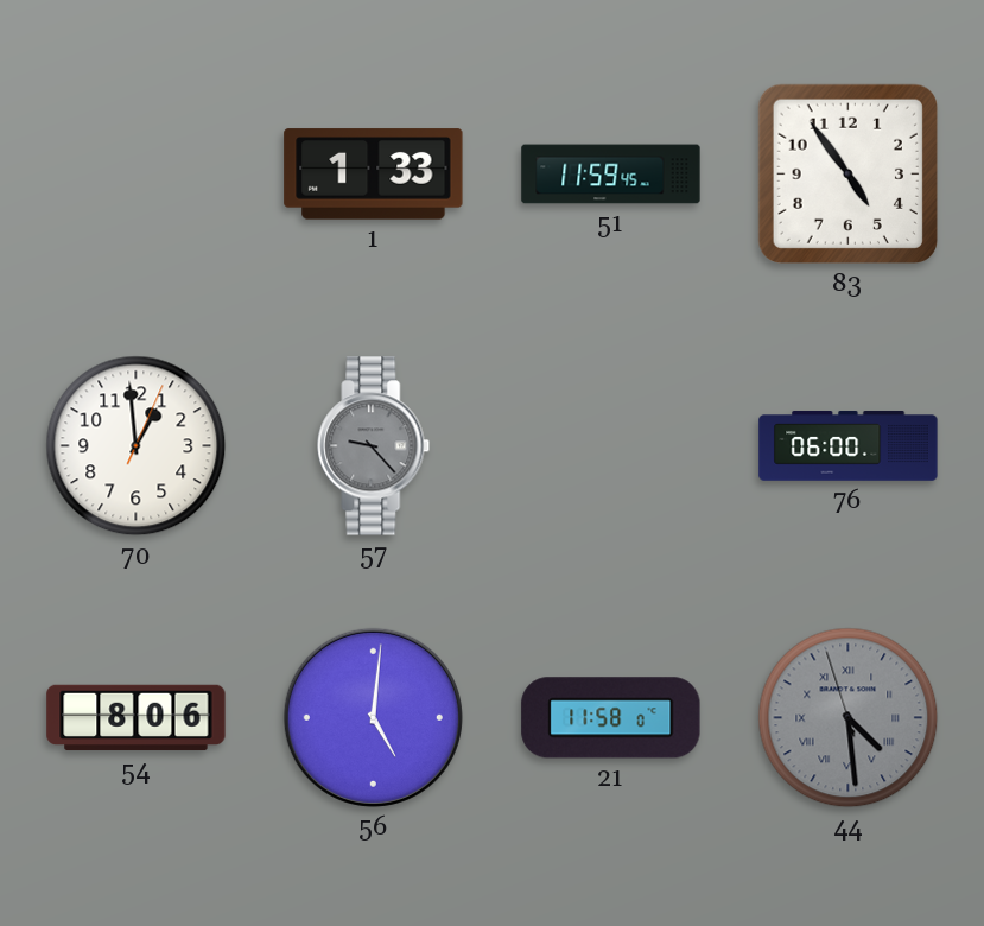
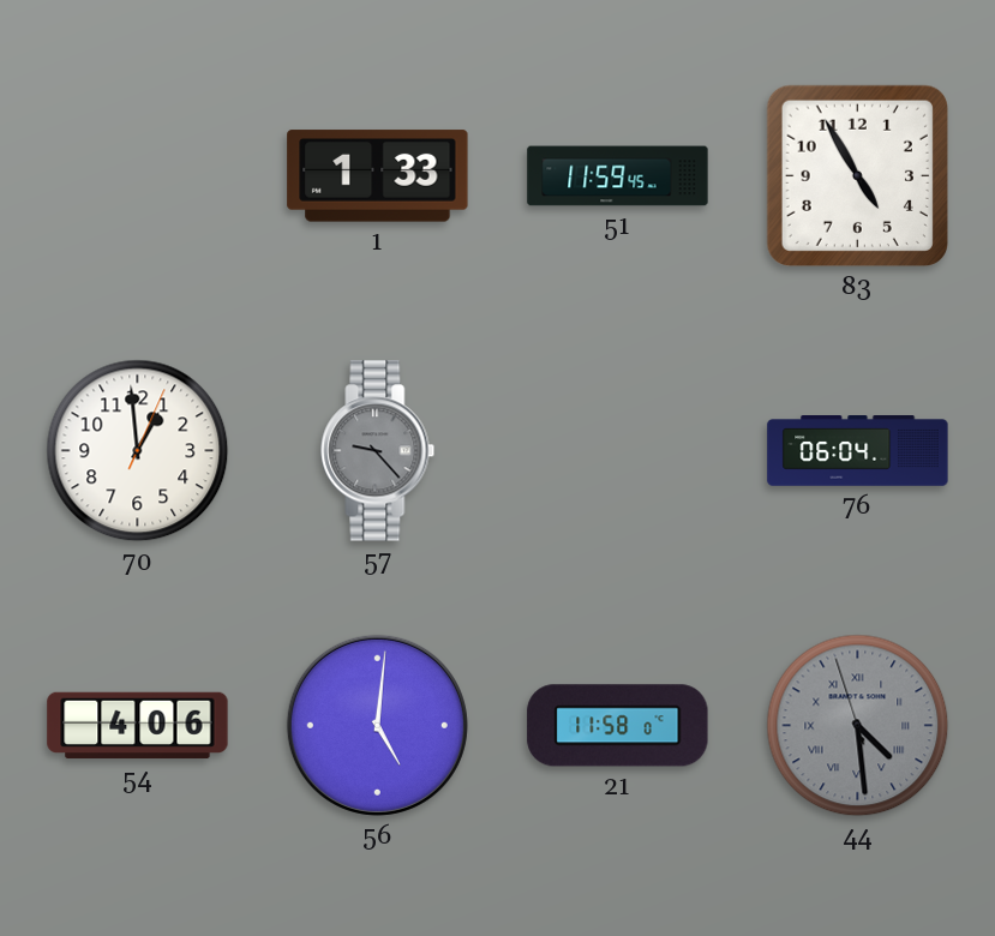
83: 4:54 -> 4:55
76: 06:00 -> 06:04
54: 8:06 -> 4:06
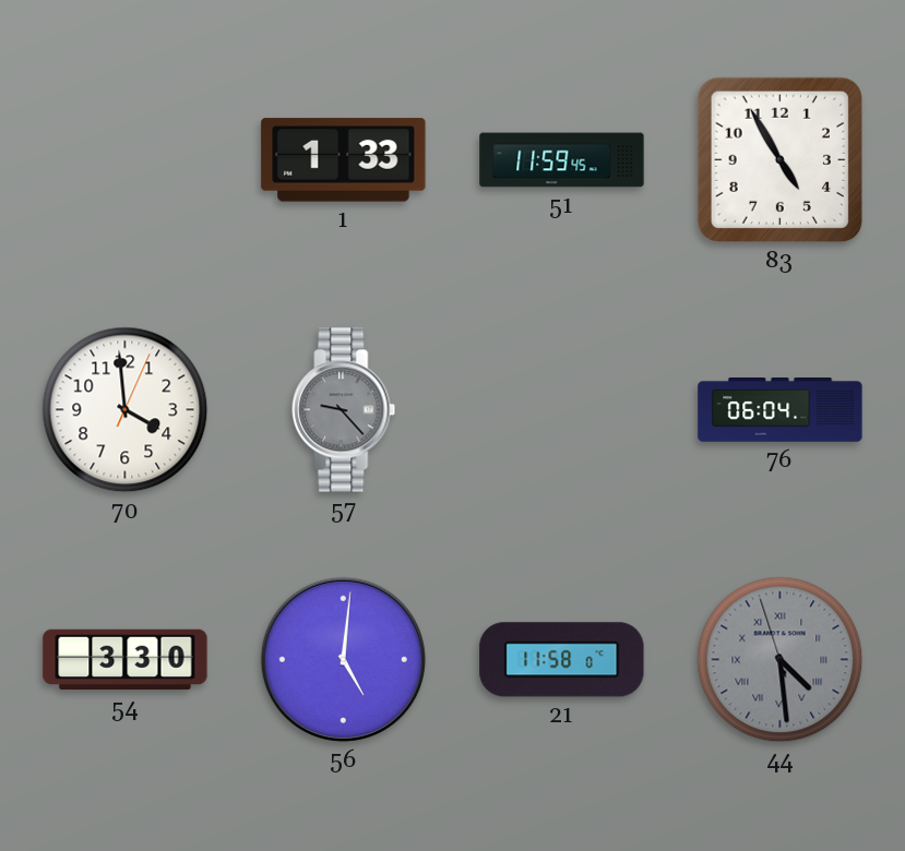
70: 12:59 -> 3:59
54: 4:06 -> 3:30
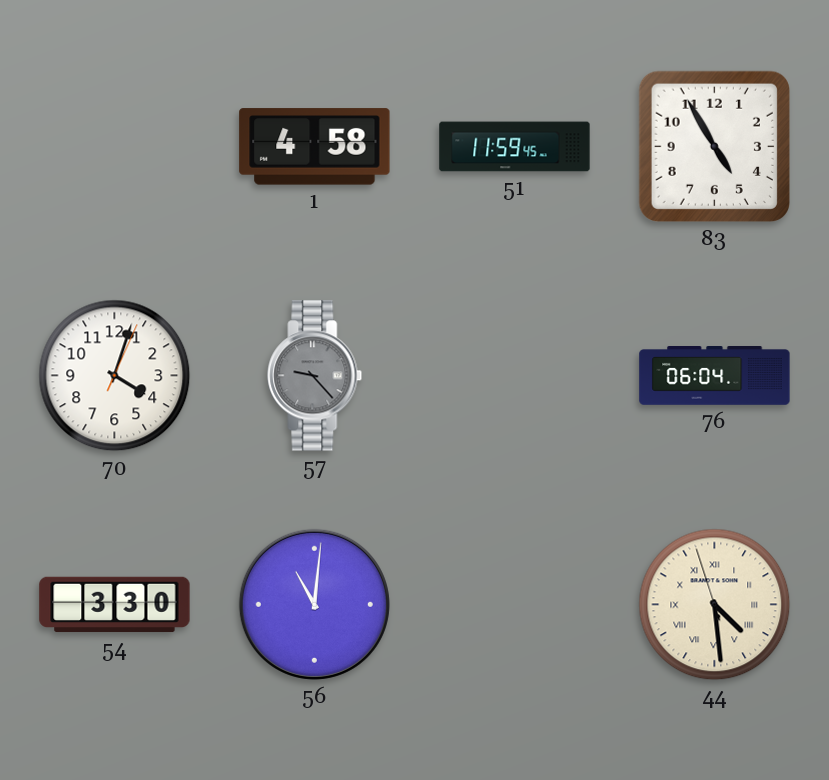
1: 1:33 -> 4:58
70: 3:59 -> 4:03
56: 5:01 -> 11:01
21: 11:58 -> none
44 dial: grey -> cream
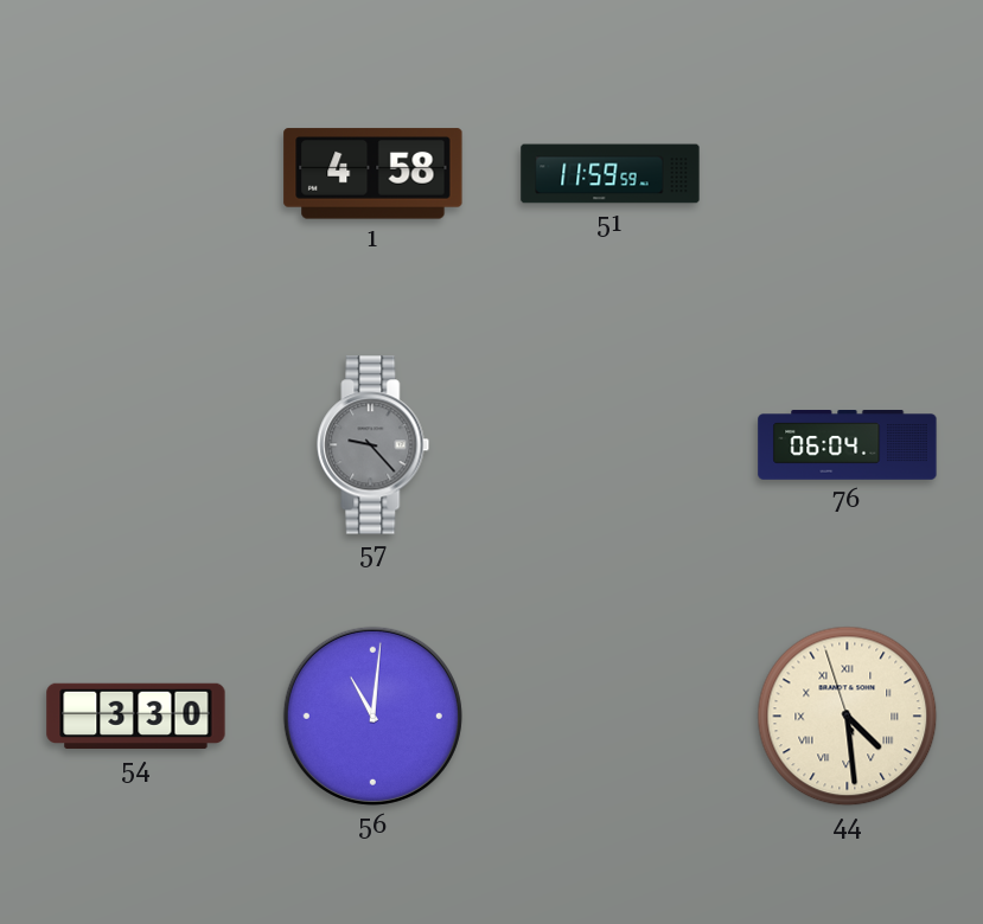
51: 11:59:45 -> 11:59:59
83: 4:55 -> none
70: 4:03 -> none
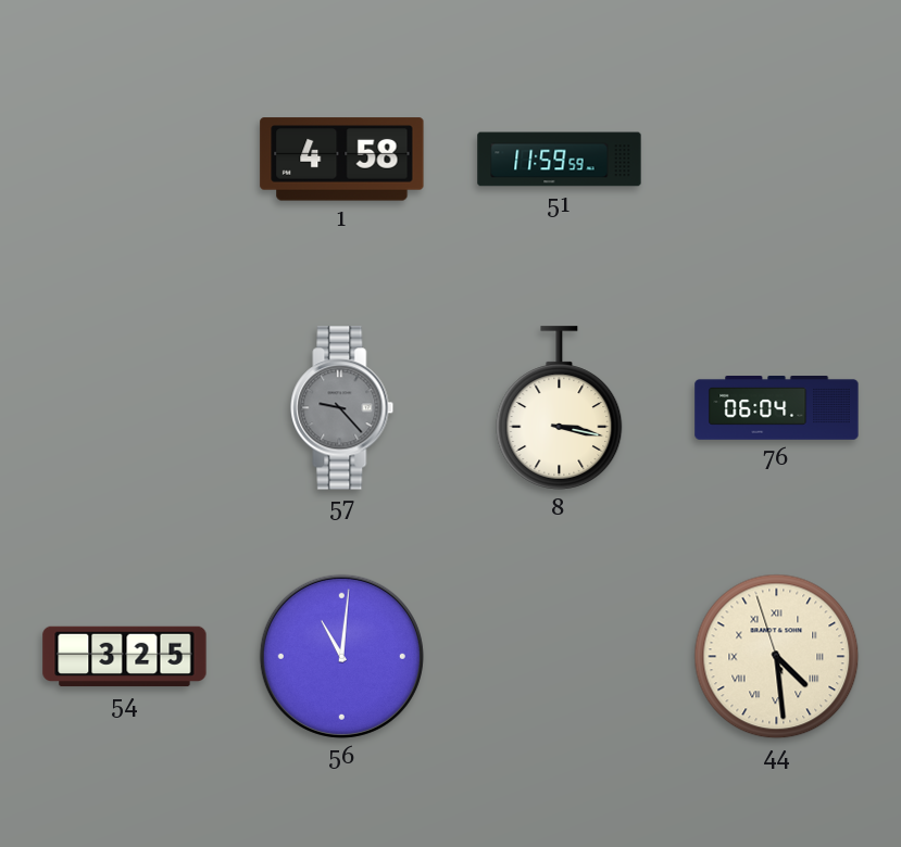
8: none -> 3:17
54: 3:30 -> 3:25
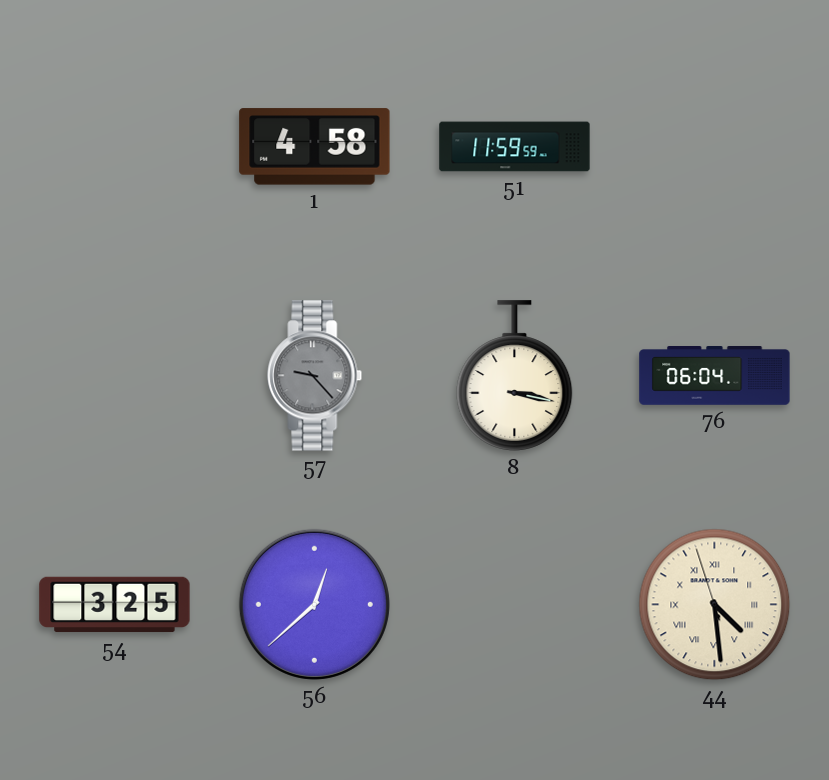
56: 11:01 -> 12:38
